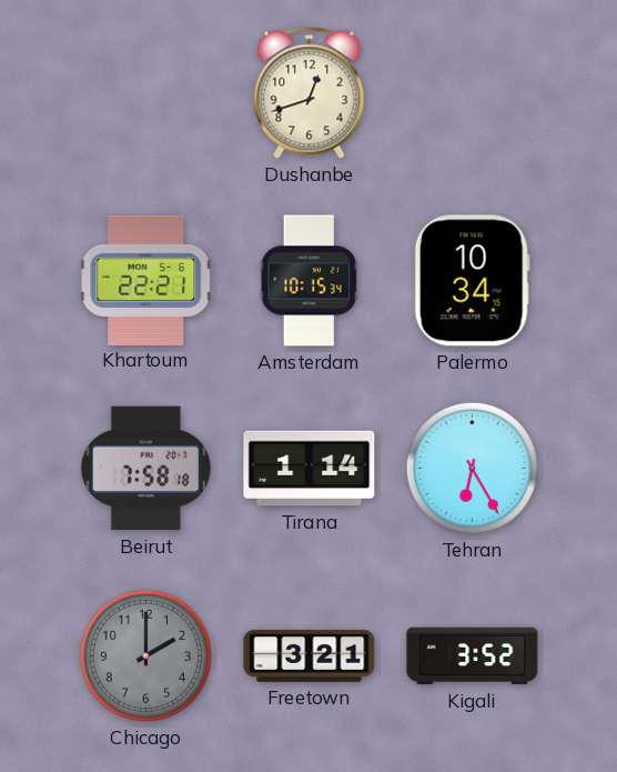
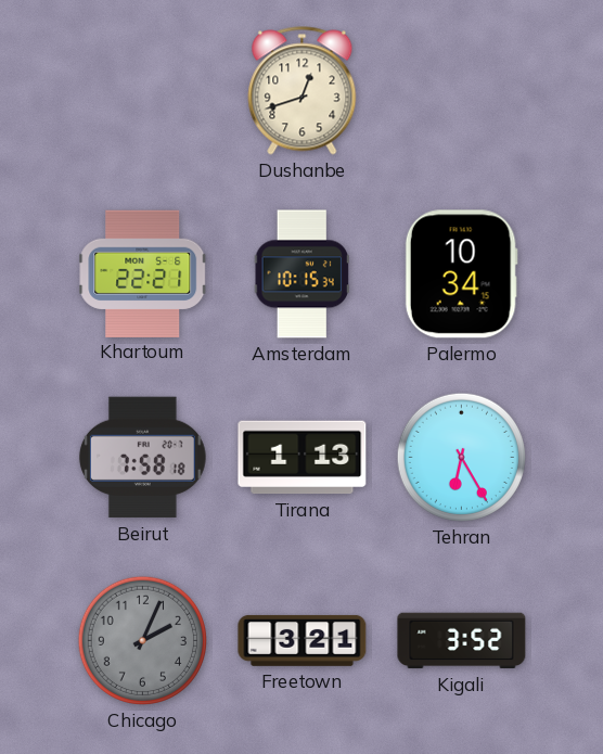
Tirana: 1:14 -> 1:13
Chicago: 2:00 -> 2:04
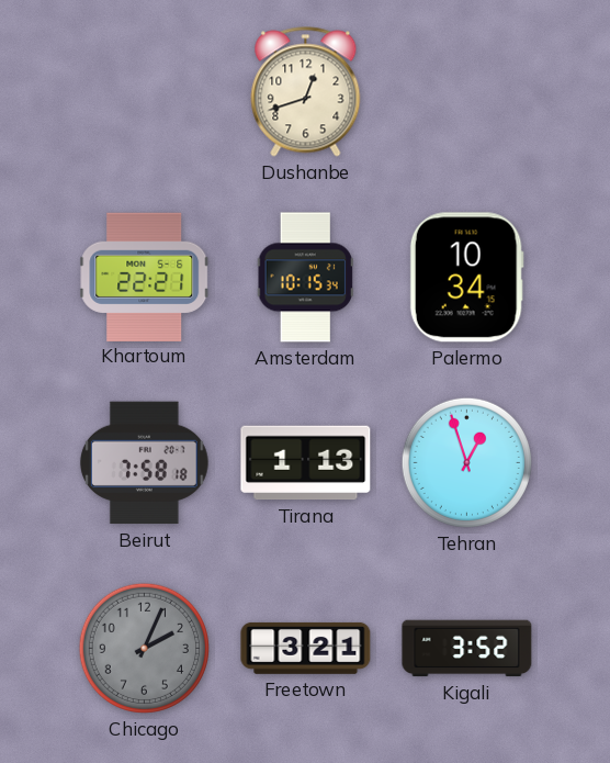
Tehran: 6:25 -> 12:57
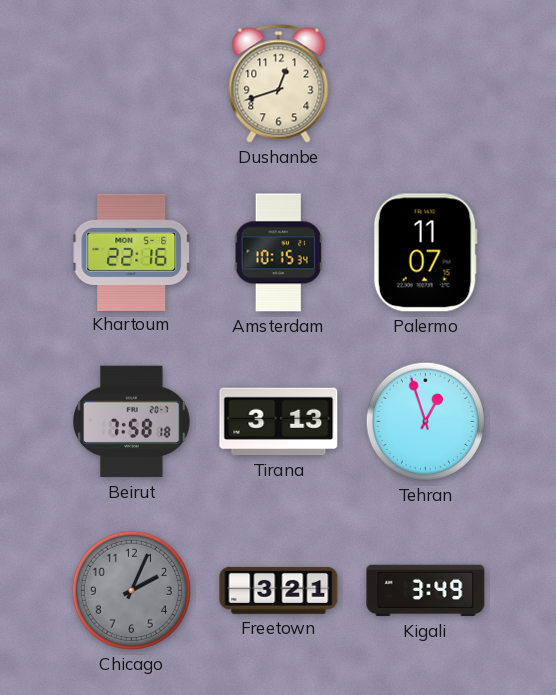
Khartoum: 22:21 -> 22:16
Palermo: 10:34 -> 11:07
Tirana: 1:13 -> 3:13
Kigali: 3:52 -> 3:49
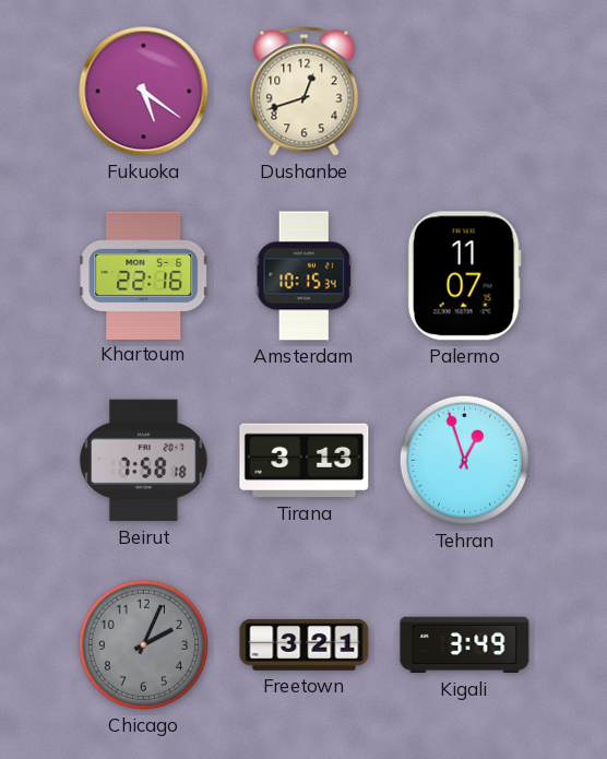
Fukuoka: none -> 5:21
